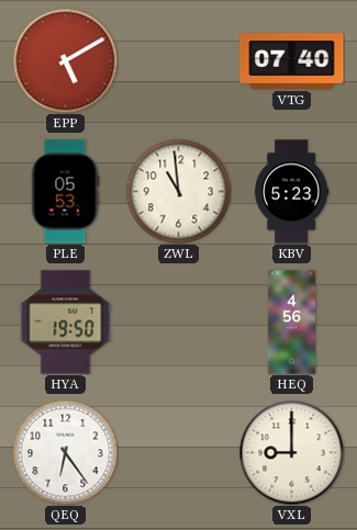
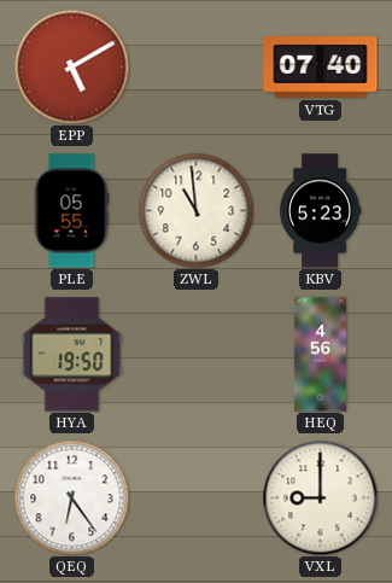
PLE: 05:53 -> 05:55
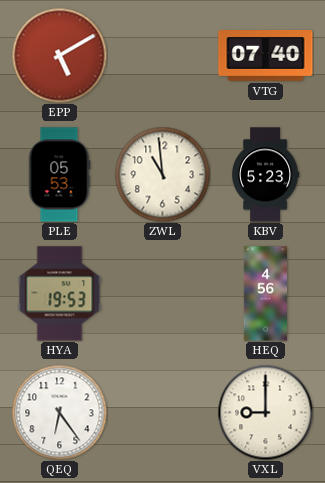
PLE: 05:55 -> 05:53
HYA: 19:50 -> 19:53
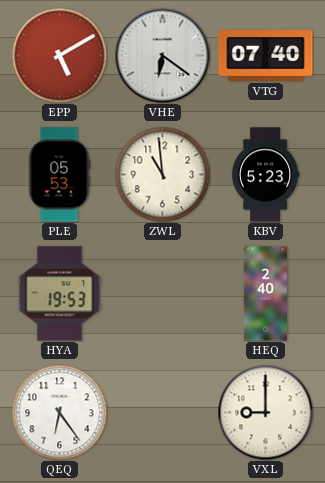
VHE: none -> 6:21
HEQ: 4:56 -> 2:40
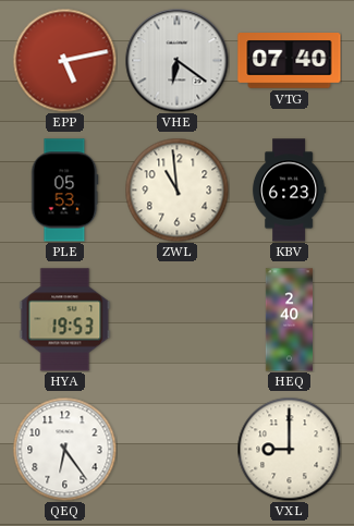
EPP: 5:10 -> 5:13
KBV: 5:23 -> 6:23
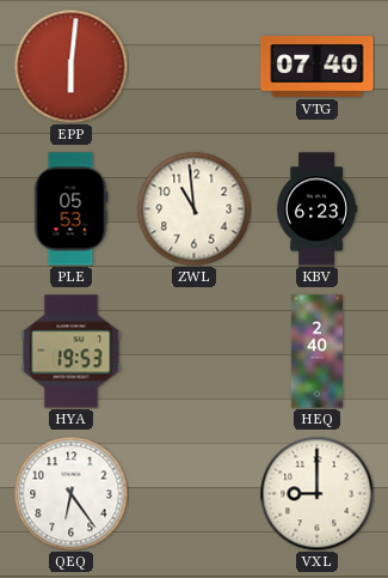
EPP: 5:13 -> 6:01
VHE: 6:21 -> none
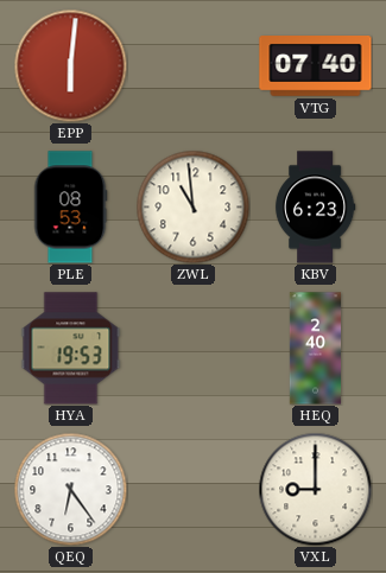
PLE: 05:53 -> 08:53
